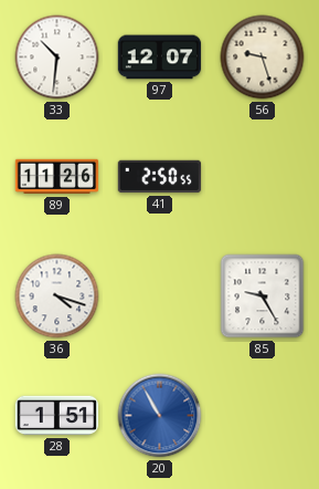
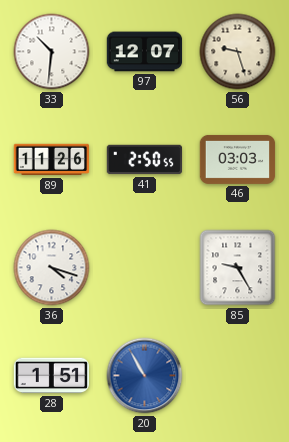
46: none -> 03:03
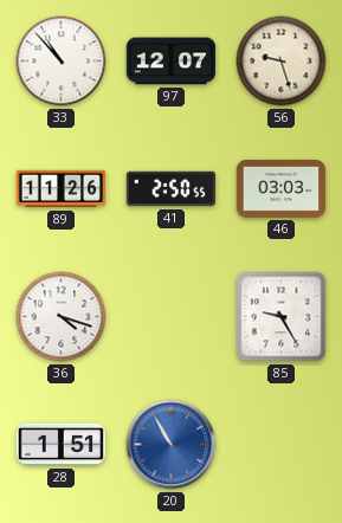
33: 10:31 -> 10:53
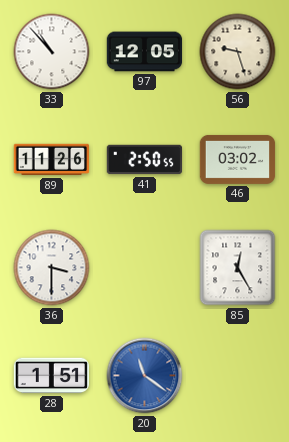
97: 12:07 -> 12:05
46: 03:03 -> 03:02
36: 4:18 -> 3:30
85: 9:25 -> 12:25
20: 10:55 -> 11:21
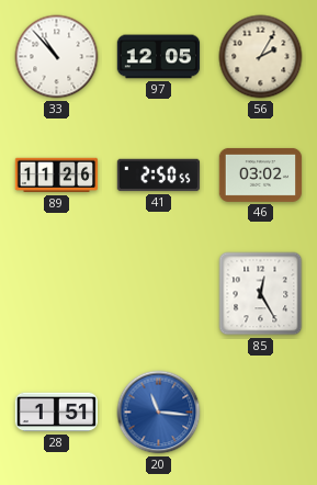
56: 9:27 -> 2:05
36: 3:30 -> none
20: 11:21 -> 11:16
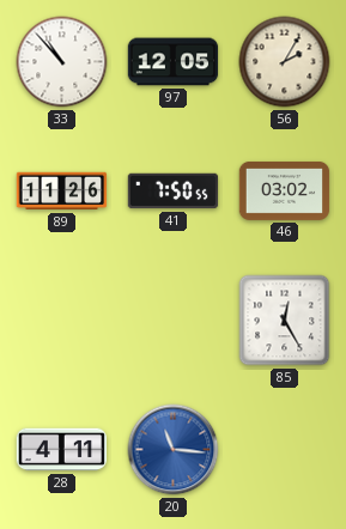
41: 2:50 -> 7:50
28: 1:51 -> 4:11
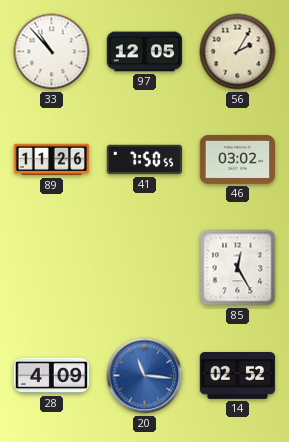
28: 4:11 -> 4:09
14: none -> 02:52
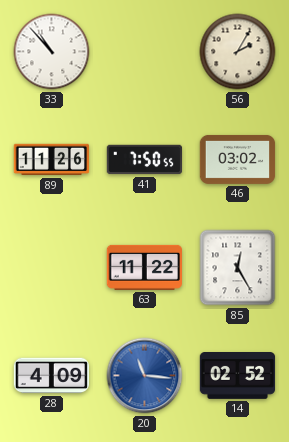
97: 12:05 -> none
63: none -> 11:22
